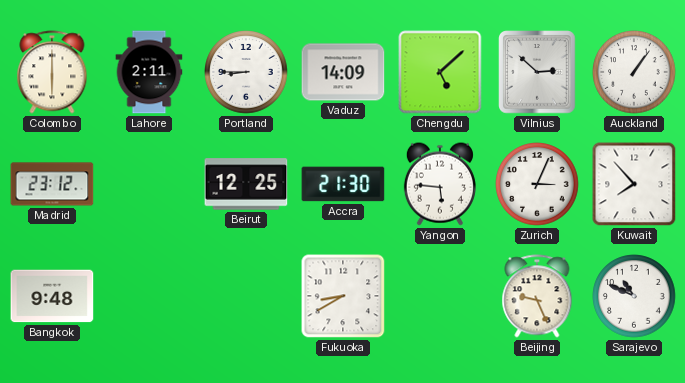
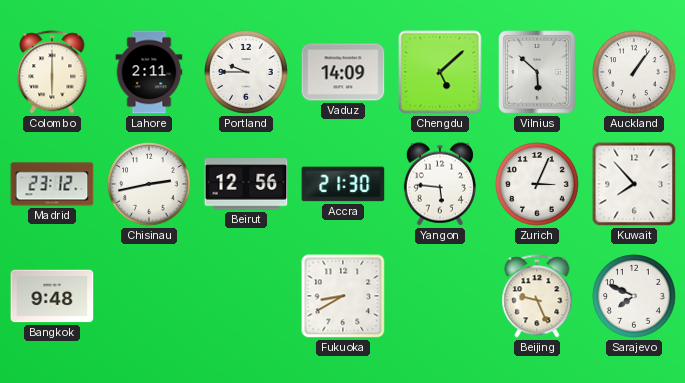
Portland: 8:45 -> 9:45
Vilnius: 2:52 -> 5:52
Chisinau: none -> 2:43
Beirut: 12:25 -> 12:56
Sarajevo: 10:49 -> 7:49
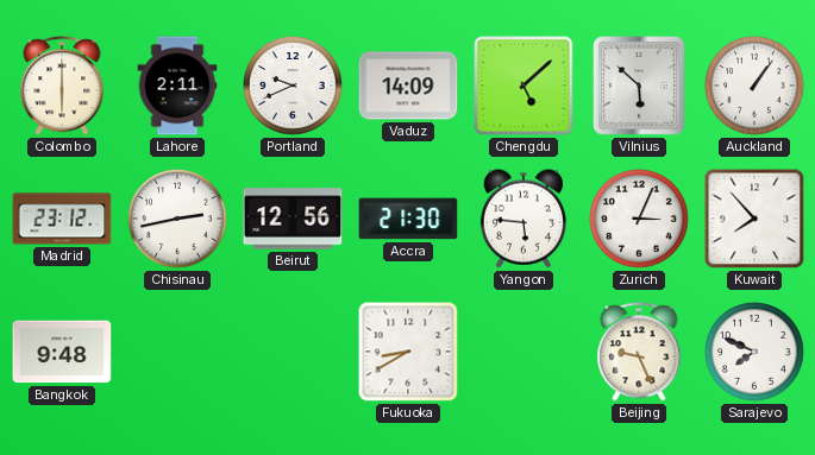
Portland: 9:45 -> 9:41
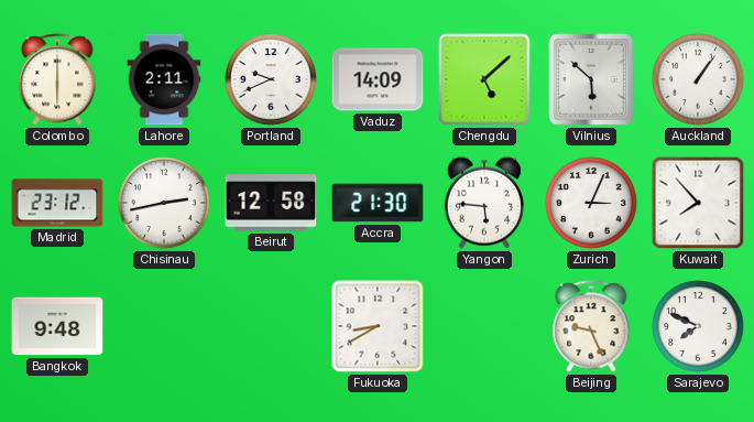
Beirut: 12:56 -> 12:58
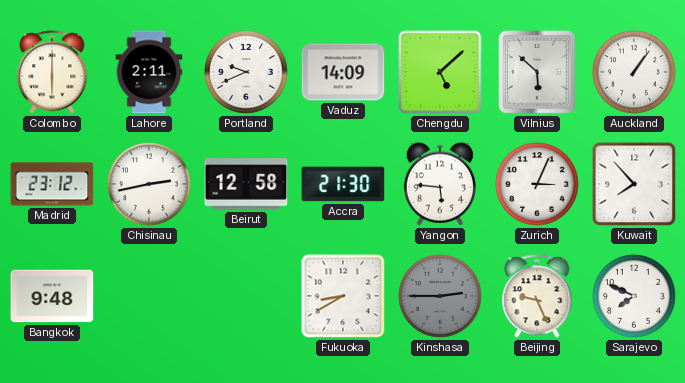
Kinshasa: none -> 2:45
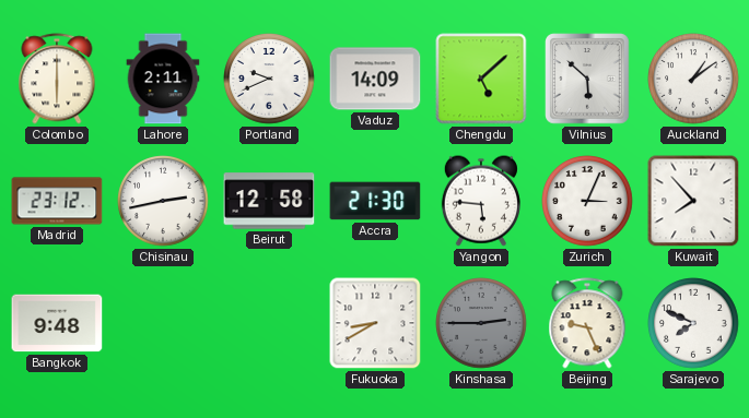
Auckland: 1:06 -> 1:09
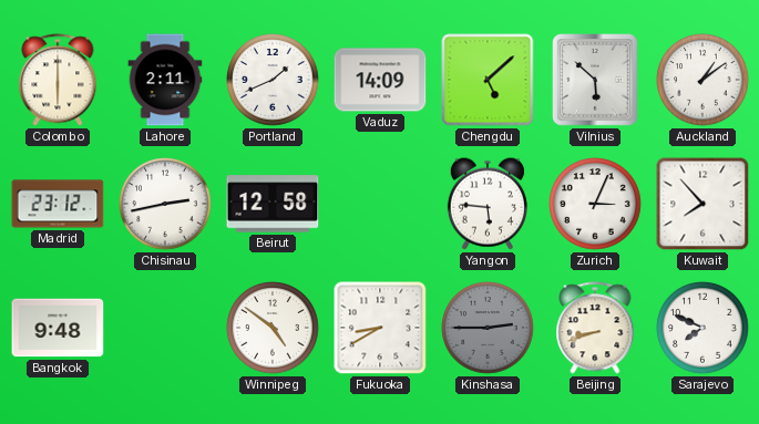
Portland: 9:41 -> 1:41
Accra: 21:30 -> none
Winnipeg: none -> 4:51
Beijing: 9:26 -> 8:42
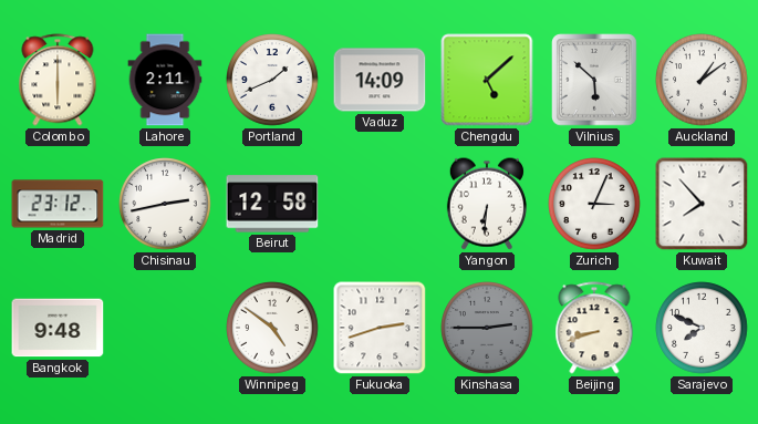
Yangon: 5:46 -> 6:31
Fukuoka: 8:40 -> 2:42
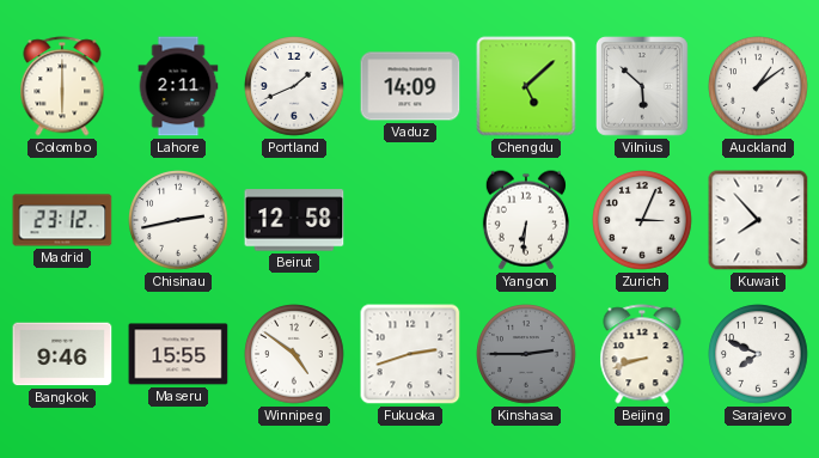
Bangkok: 9:48 -> 9:46
Maseru: none -> 15:55
